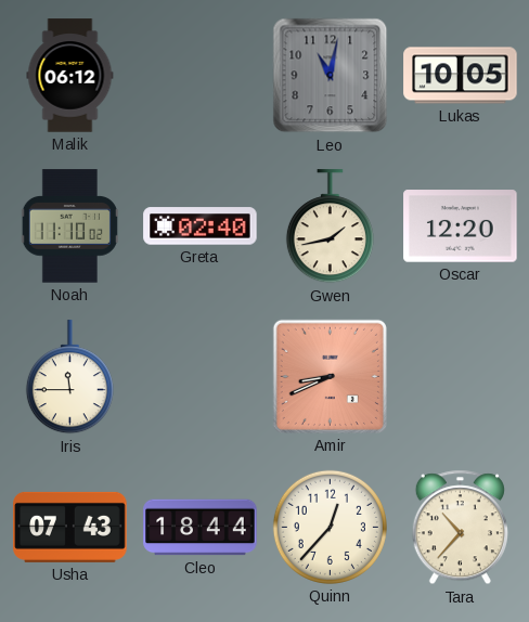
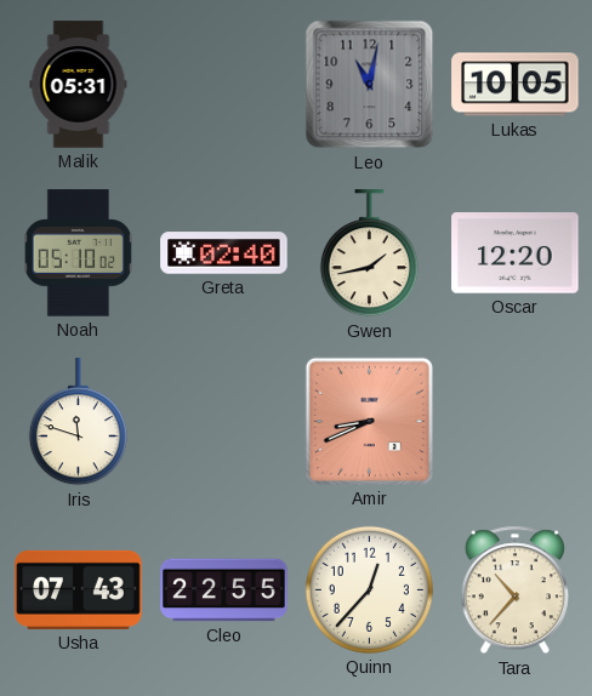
Malik: 06:12 -> 05:31
Noah: 11:10 -> 05:10
Iris: 11:45 -> 11:48
Cleo: 18:44 -> 22:55
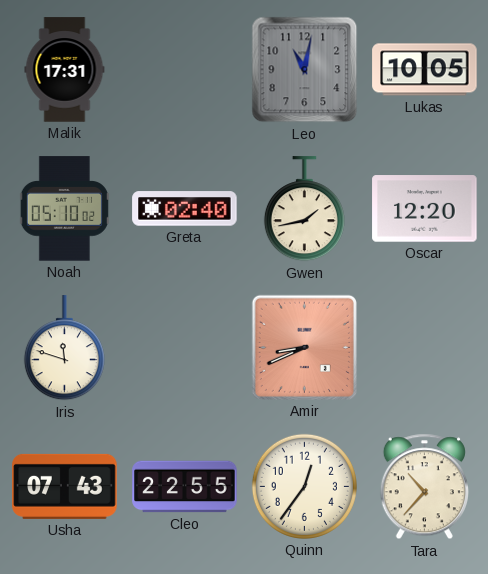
Malik: 05:31 -> 17:31
Quinn: 12:37 -> 12:36
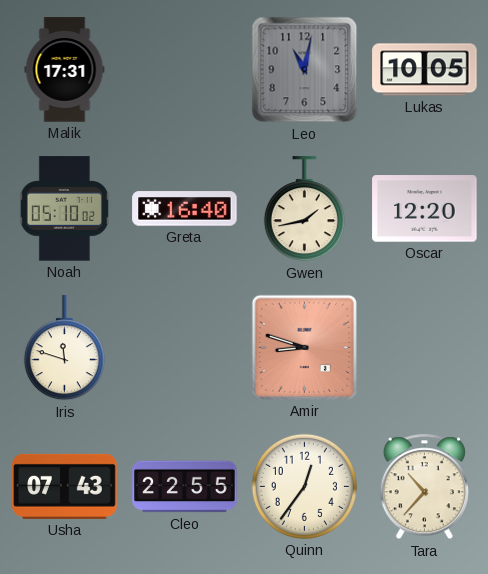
Greta: 02:40 -> 16:40
Amir: 8:41 -> 8:48
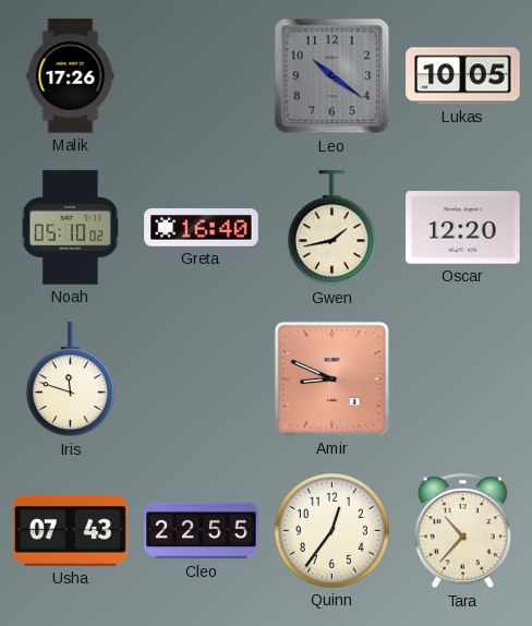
Malik: 17:31 -> 17:26
Leo: 11:02 -> 10:21
Amir: 8:48 -> 8:49
